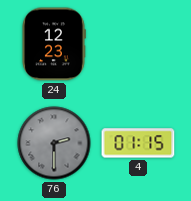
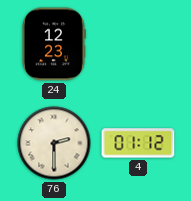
76 dial: grey -> cream
4: 01:15 -> 01:12
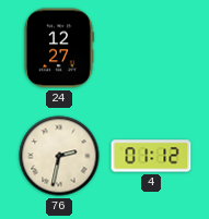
24: 12:23 -> 12:27
76: 2:30 -> 2:32
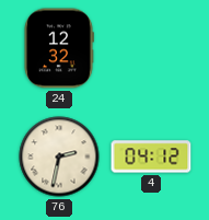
24: 12:27 -> 12:32
4: 01:12 -> 04:12
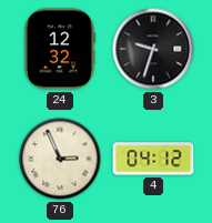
3: none -> 9:33
76: 2:32 -> 2:56
